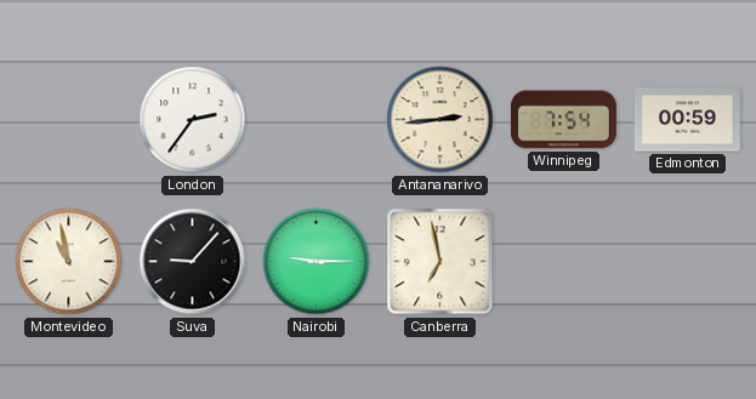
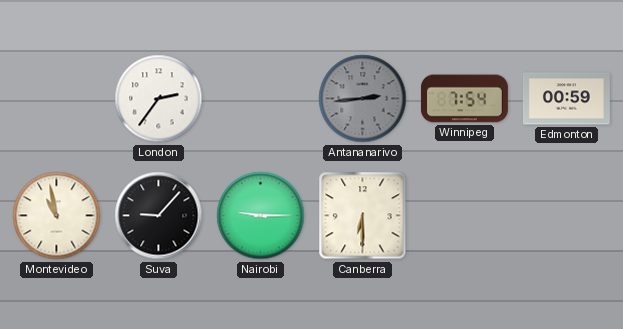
Antananarivo dial: cream -> grey
Canberra: 6:58 -> 6:30
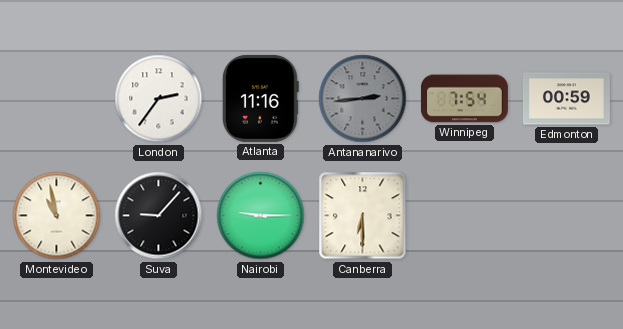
Atlanta: none -> 11:16
